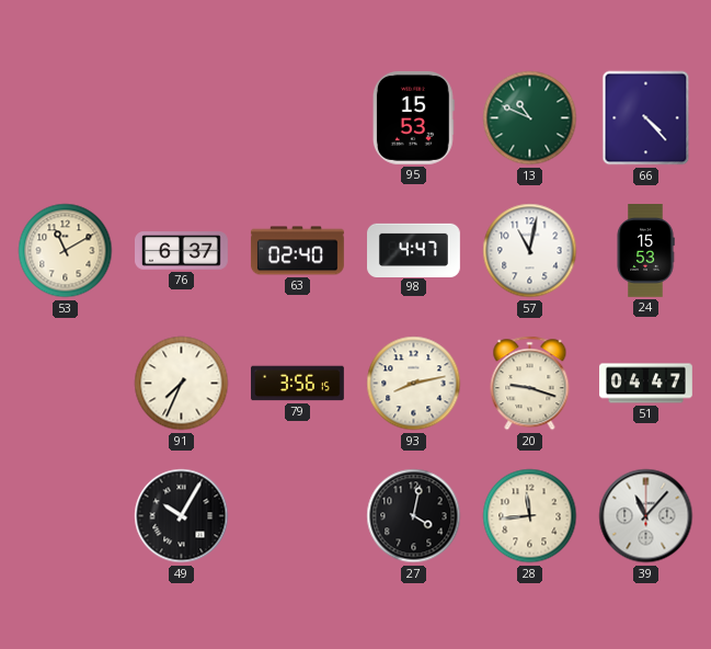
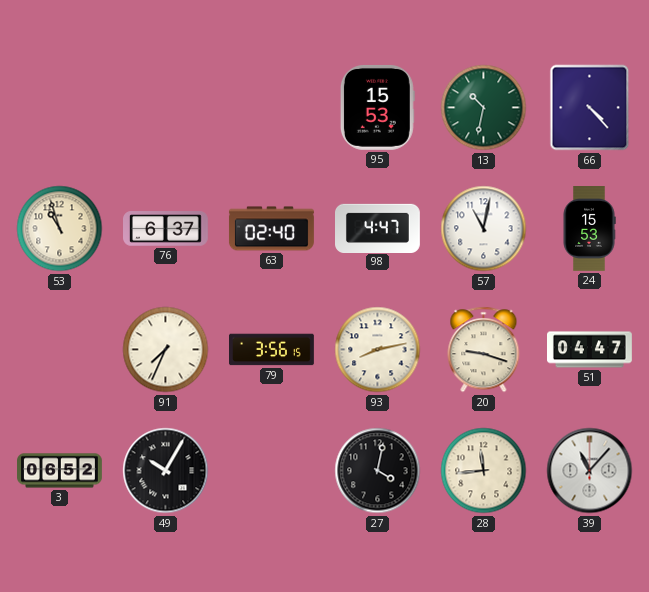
13: 10:49 -> 10:32
53: 11:10 -> 10:57
3: none -> 06:52
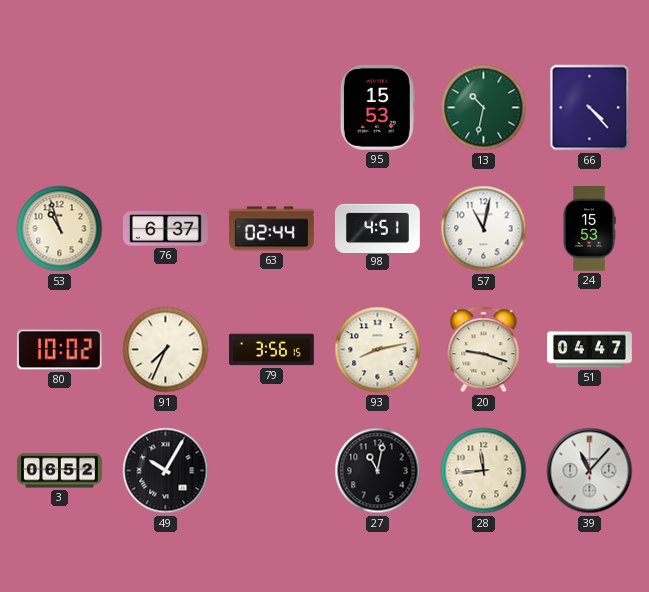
63: 02:40 -> 02:44
98: 4:47 -> 4:51
80: none -> 10:02
27: 4:02 -> 11:02
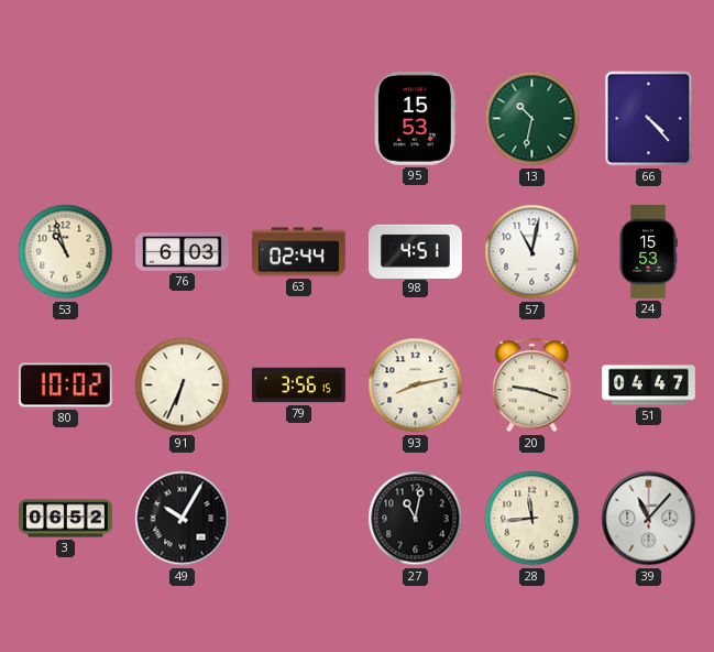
76: 6:37 -> 6:03
91: 7:34 -> 6:34
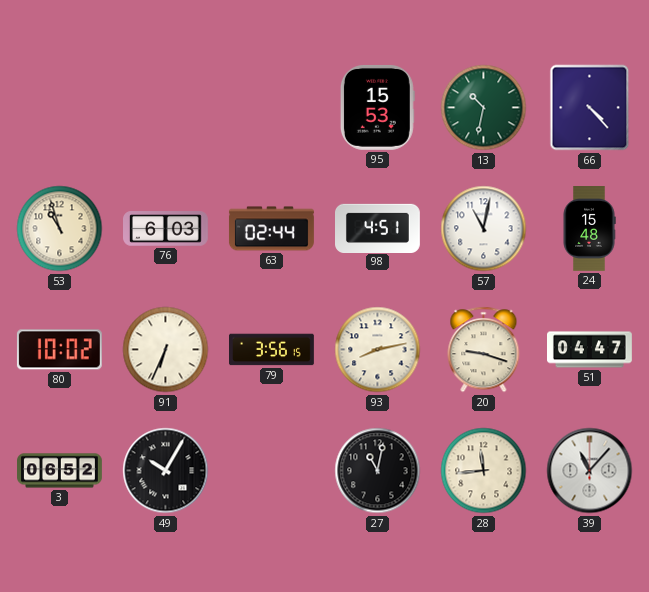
24: 15:53 -> 15:48
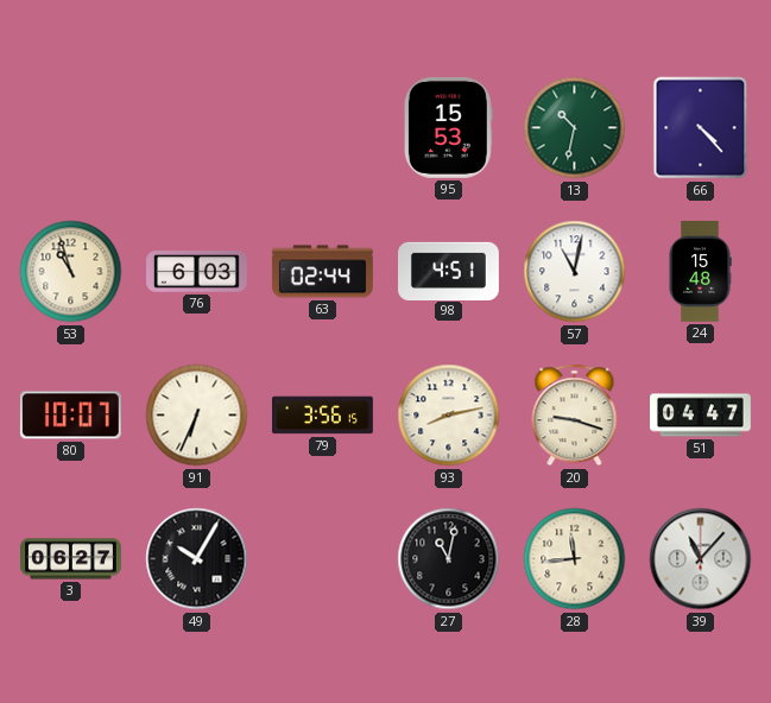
80: 10:02 -> 10:07
3: 06:52 -> 06:27
